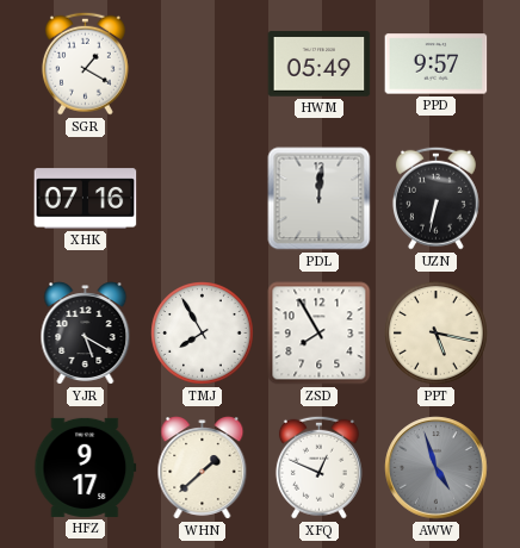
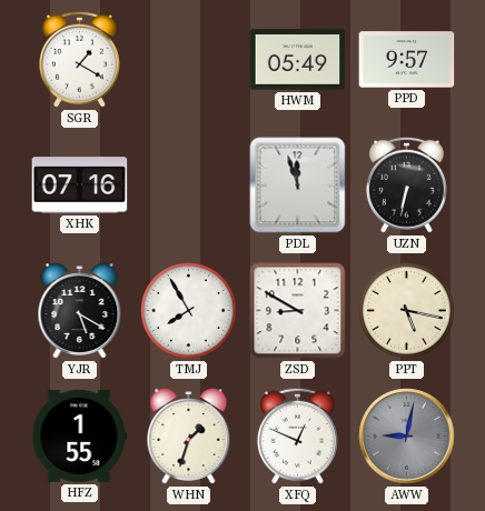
PDL: 12:01 -> 11:57
ZSD: 7:55 -> 8:50
HFZ: 9:17 -> 1:55
WHN: 1:38 -> 1:33
AWW: 4:57 -> 9:02
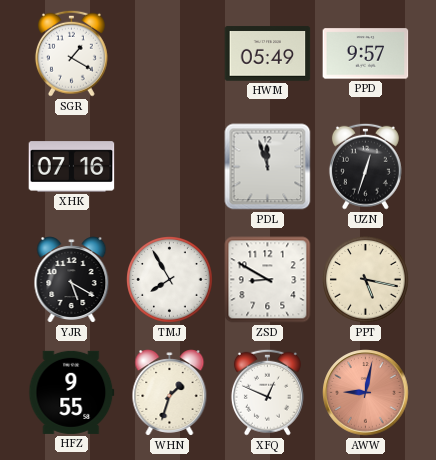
UZN: 6:32 -> 12:33
HFZ: 1:55 -> 9:55
AWW dial: grey -> salmon
